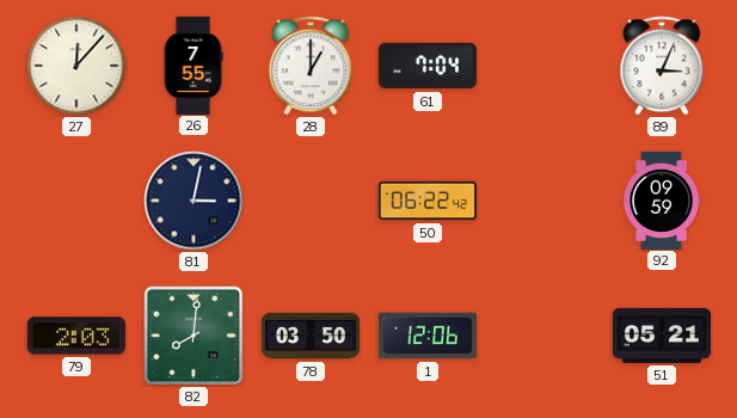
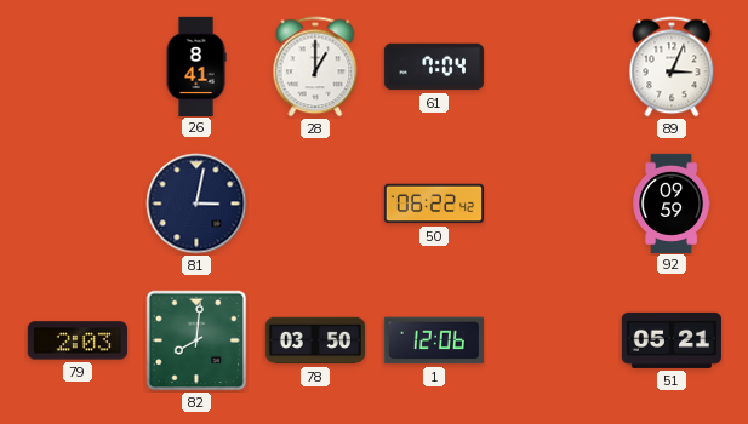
27: 12:07 -> none
26: 7:55 -> 8:41
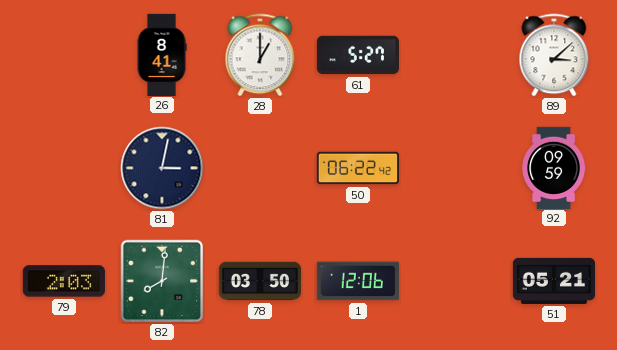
61: 7:04 -> 5:27
89: 3:04 -> 3:08
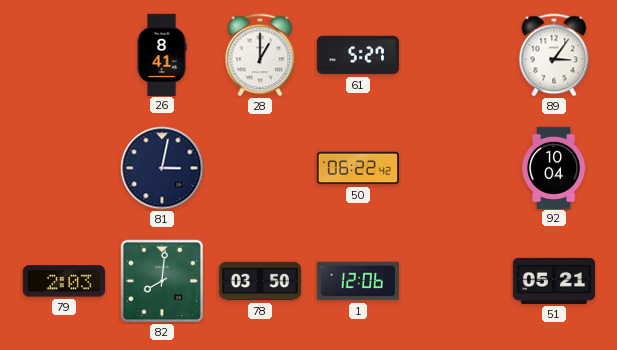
89: 3:08 -> 3:06
92: 09:59 -> 10:04
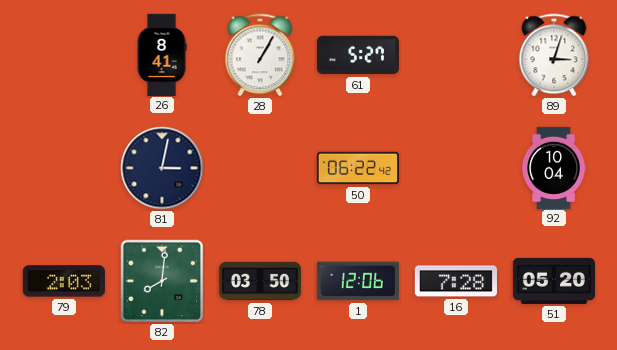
28: 1:00 -> 1:05
89: 3:06 -> 3:03
16: none -> 7:28
51: 05:21 -> 05:20
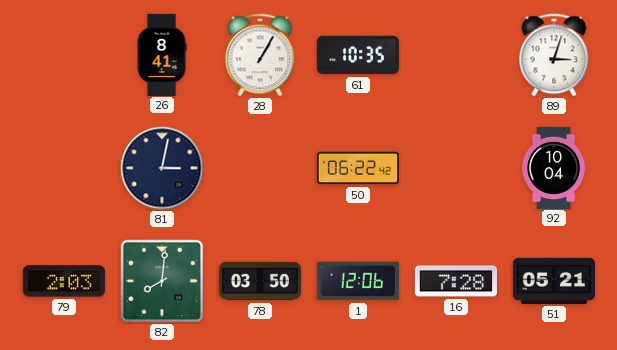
61: 5:27 -> 10:35
51: 05:20 -> 05:21
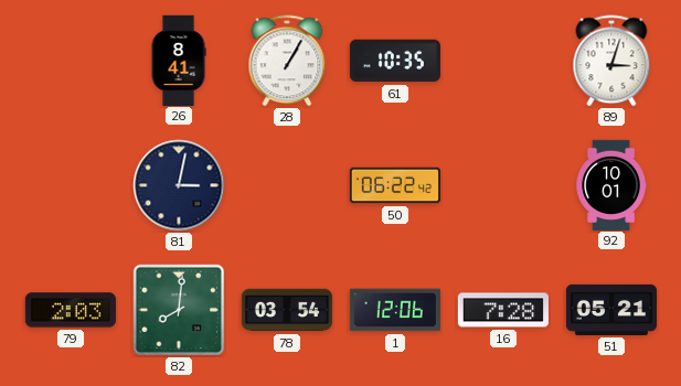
92: 10:04 -> 10:01
78: 03:50 -> 03:54
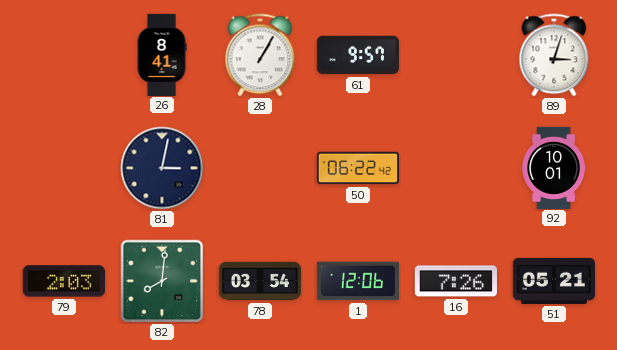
61: 10:35 -> 9:57
16: 7:28 -> 7:26
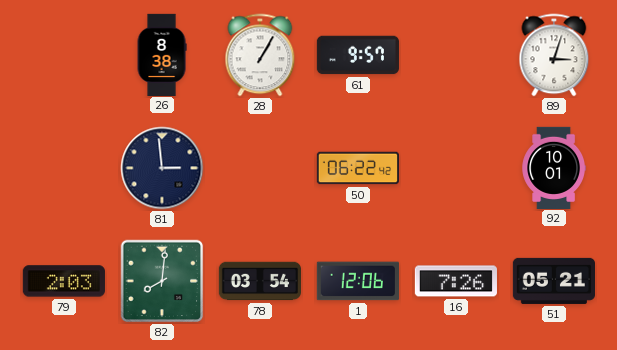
26: 8:41 -> 8:38
81: 3:02 -> 2:59
